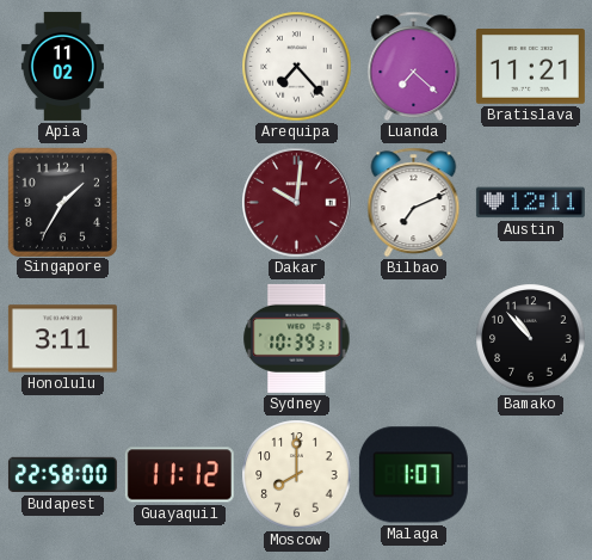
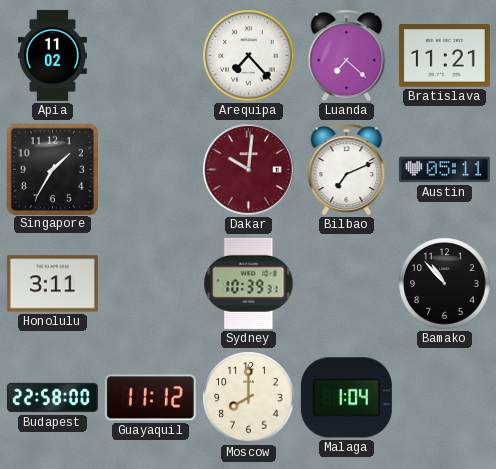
Austin: 12:11 -> 05:11
Malaga: 1:07 -> 1:04
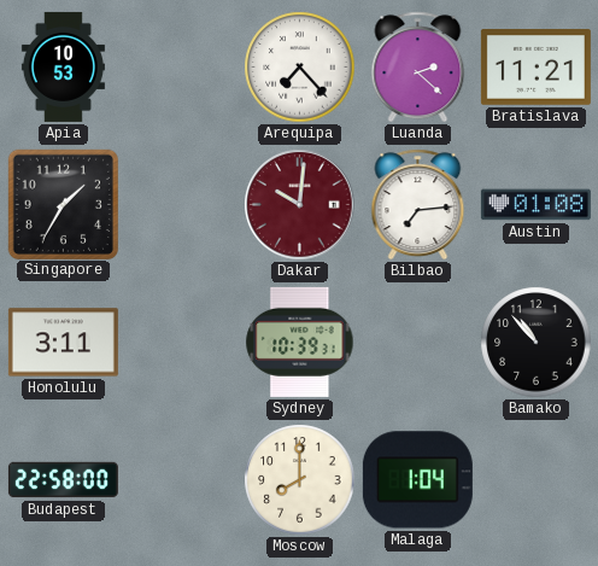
Apia: 11:02 -> 10:53
Luanda: 7:22 -> 2:22
Bilbao: 7:11 -> 7:14
Austin: 05:11 -> 01:08
Guayaquil: 11:12 -> none
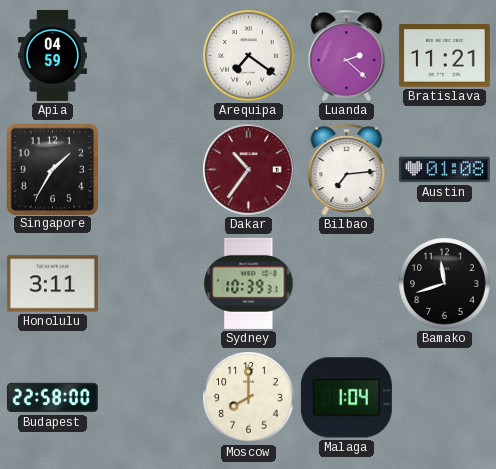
Apia: 10:53 -> 04:59
Arequipa: 7:23 -> 7:21
Dakar: 10:01 -> 10:36
Bamako: 10:53 -> 11:42
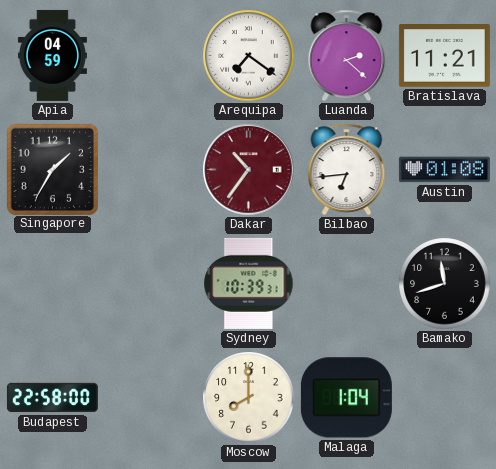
Bilbao: 7:14 -> 6:44
Honolulu: 3:11 -> none
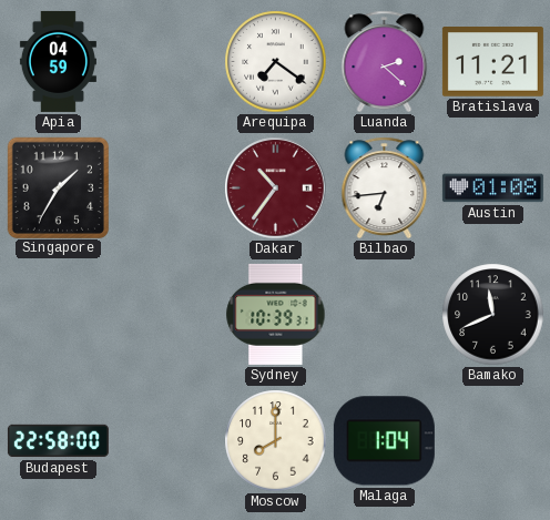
Bamako: 11:42 -> 11:41
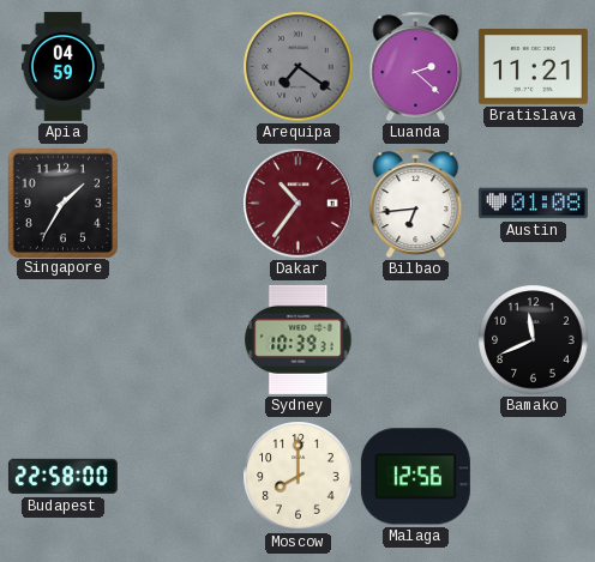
Arequipa dial: white -> grey
Malaga: 1:04 -> 12:56
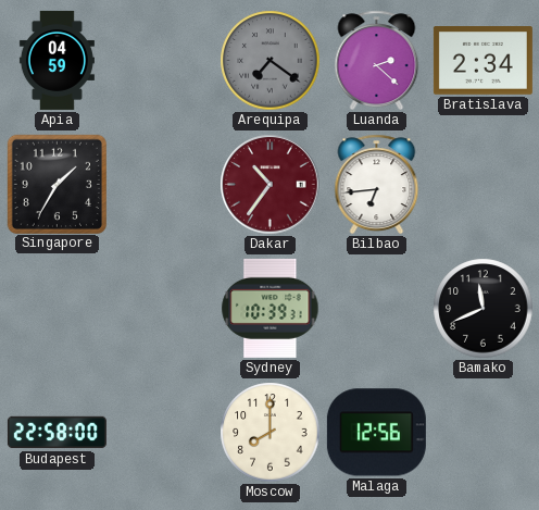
Bratislava: 11:21 -> 2:34
Austin: 01:08 -> none
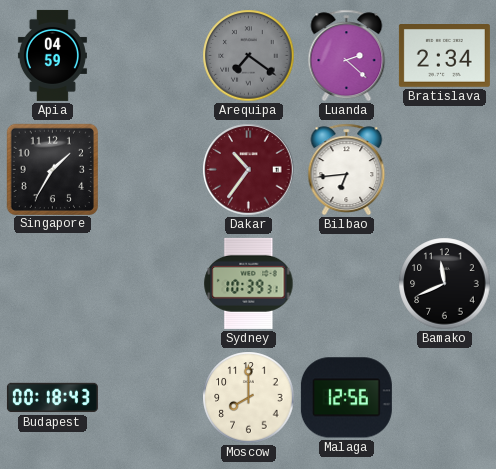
Budapest: 22:58 -> 00:18
